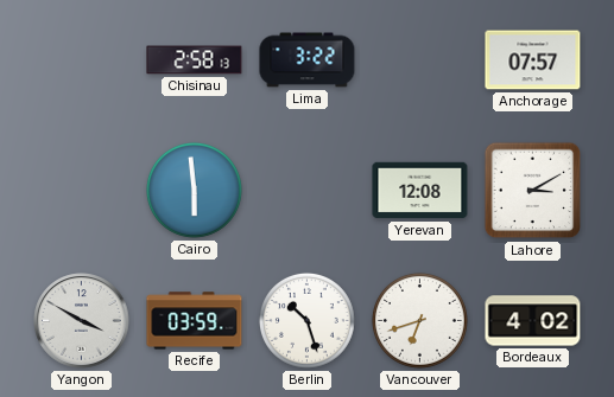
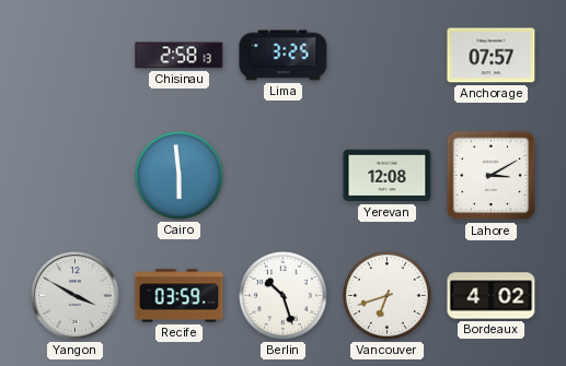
Lima: 3:22 -> 3:25
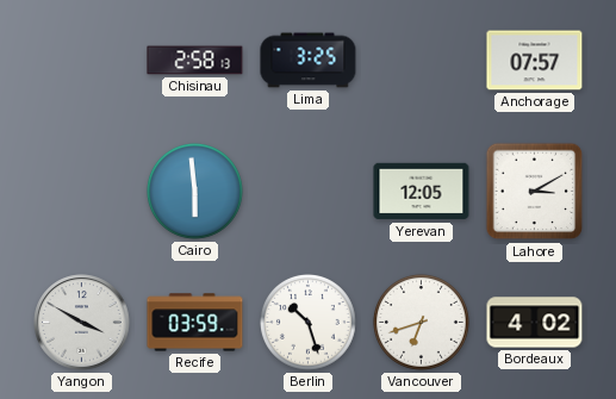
Yerevan: 12:08 -> 12:05
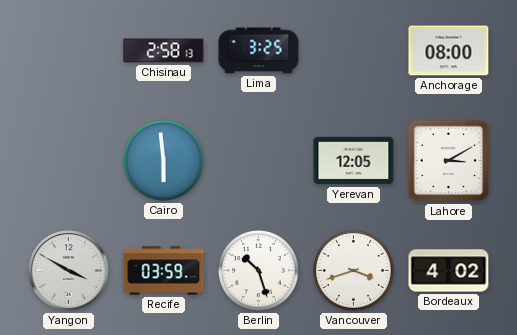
Anchorage: 07:57 -> 08:00
Vancouver: 6:42 -> 3:42
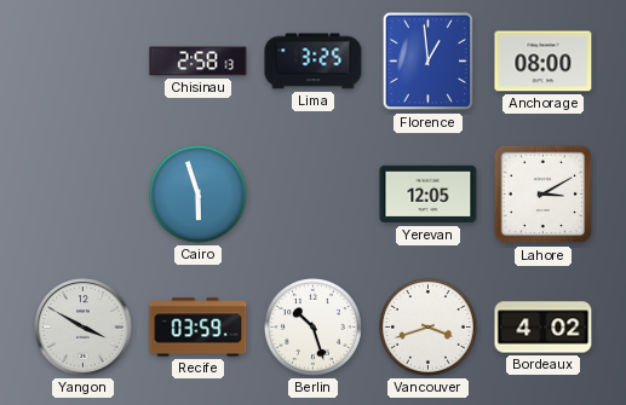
Florence: none -> 12:59
Cairo: 5:59 -> 5:57
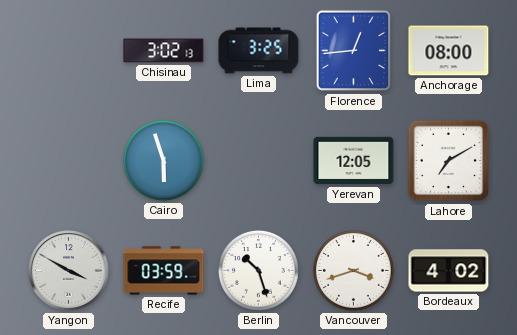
Chisinau: 2:58 -> 3:02
Florence: 12:59 -> 12:44
Lahore: 3:10 -> 7:10
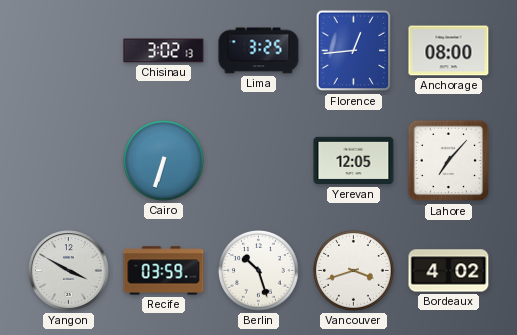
Cairo: 5:57 -> 6:33
Lahore: 7:10 -> 7:07
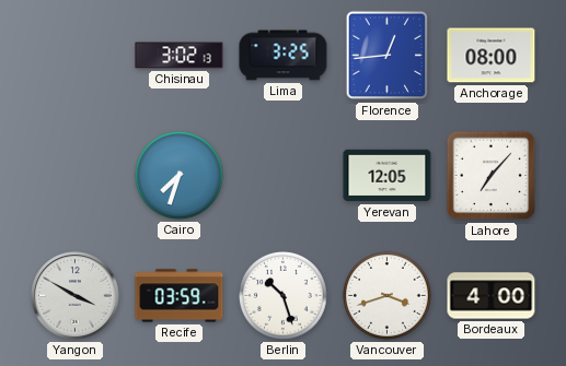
Cairo: 6:33 -> 7:33
Bordeaux: 4:02 -> 4:00
